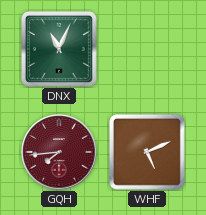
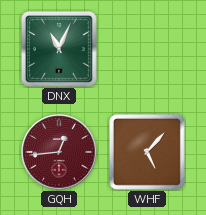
GQH: 7:44 -> 12:44
WHF: 5:11 -> 5:07
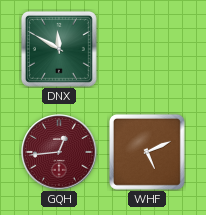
DNX: 11:04 -> 11:50
WHF: 5:07 -> 5:11
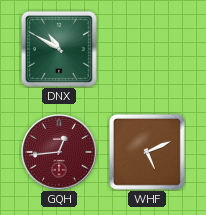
DNX: 11:50 -> 10:50
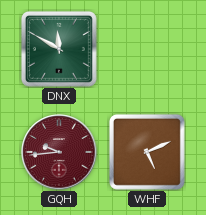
DNX: 10:50 -> 11:50
GQH: 12:44 -> 9:44
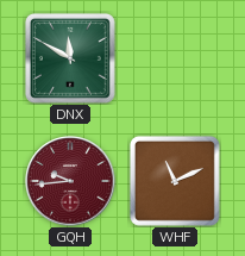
WHF: 5:11 -> 11:11
